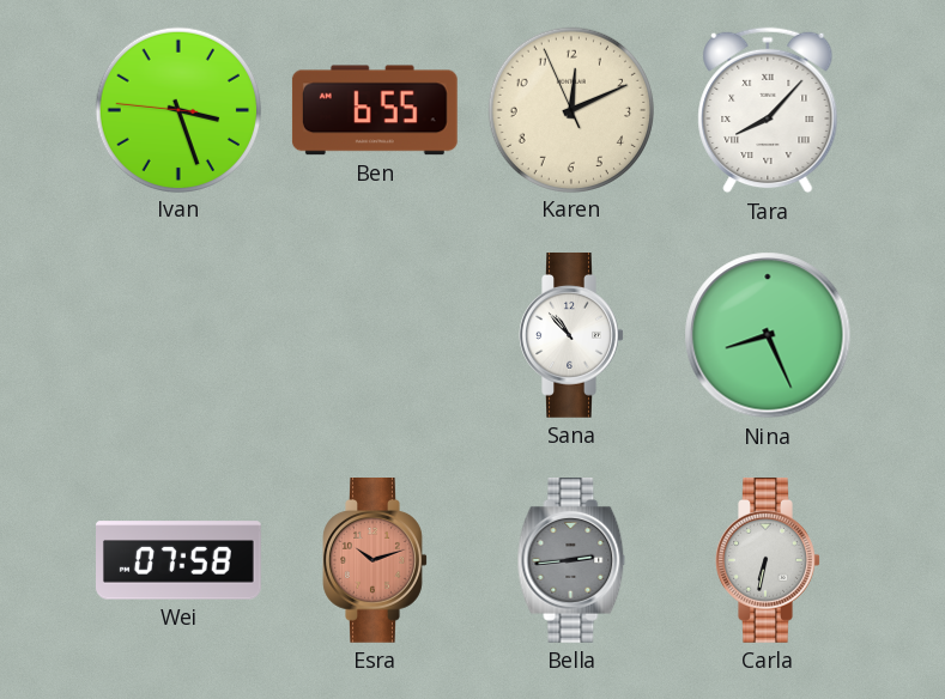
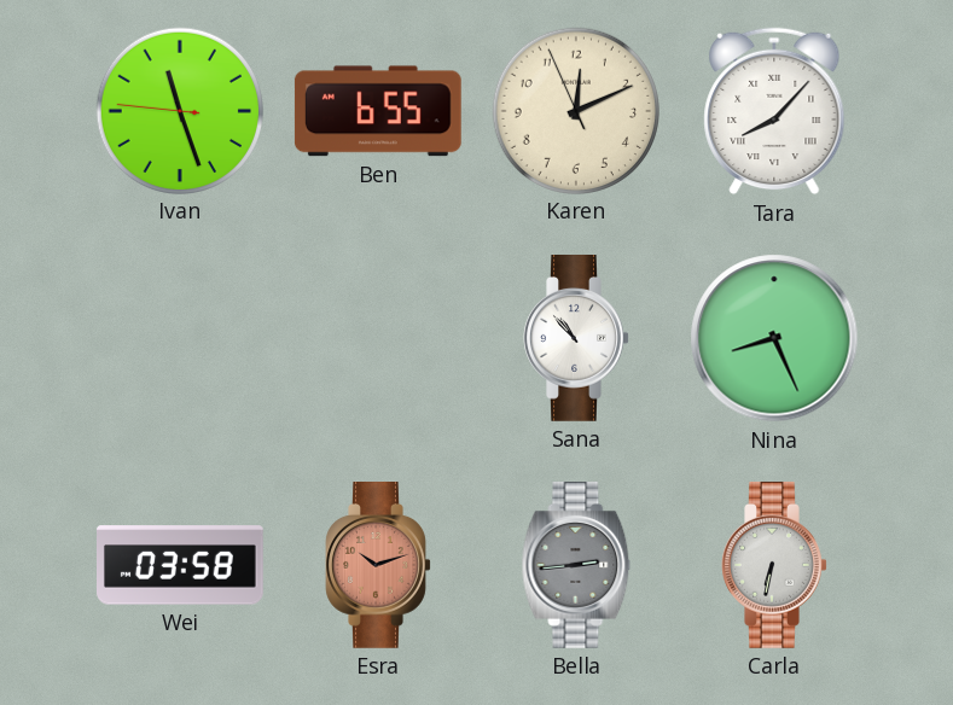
Ivan: 3:26 -> 11:26
Wei: 07:58 -> 03:58
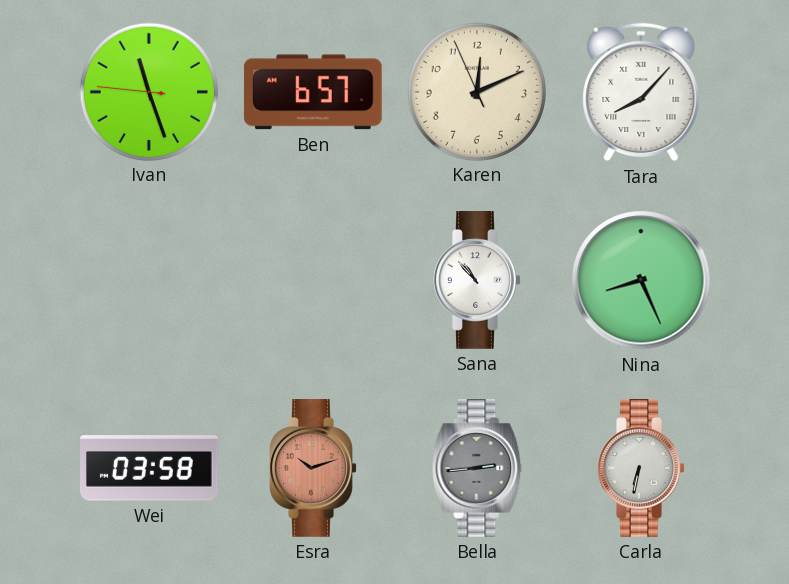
Ben: 6:55 -> 6:57
